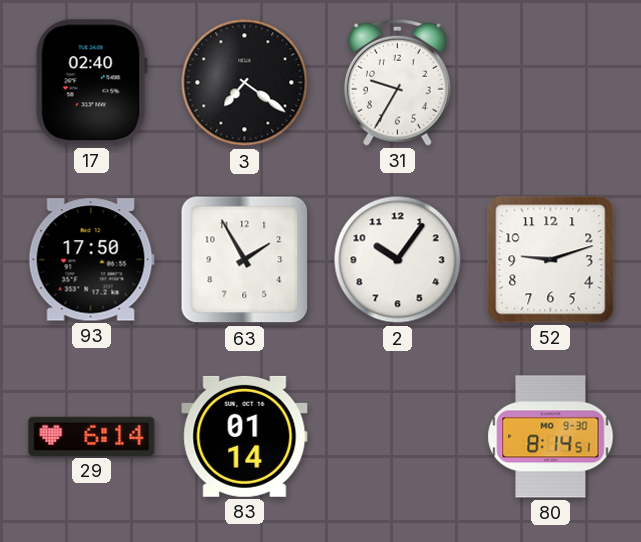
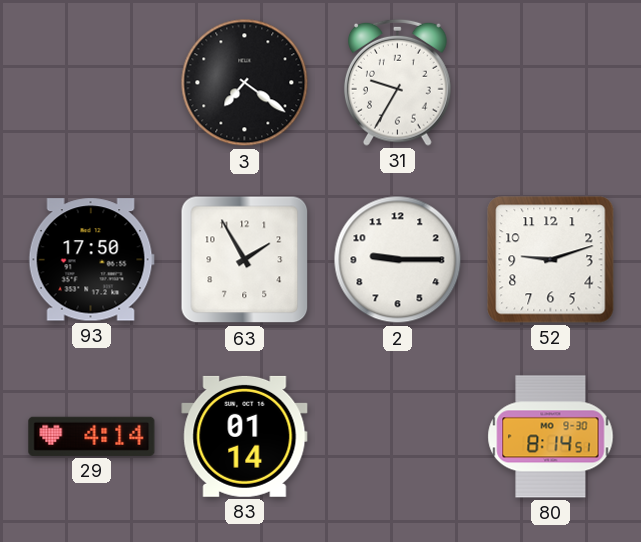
17: 02:40 -> none
2: 10:06 -> 9:15
29: 6:14 -> 4:14
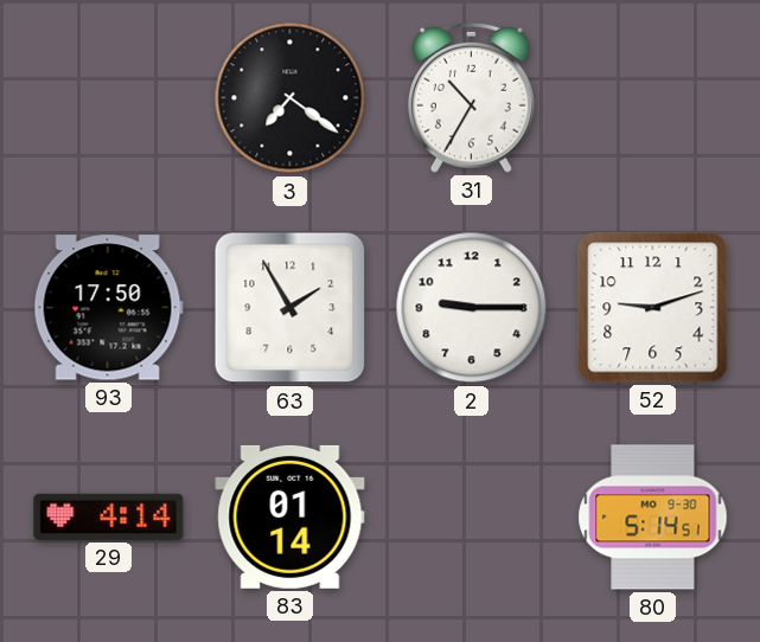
31: 9:35 -> 10:35
80: 8:14 -> 5:14
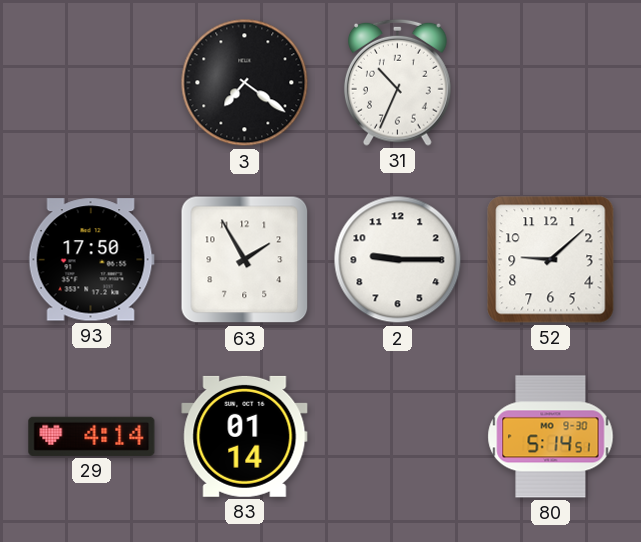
31: 10:35 -> 10:34
52: 9:12 -> 9:08
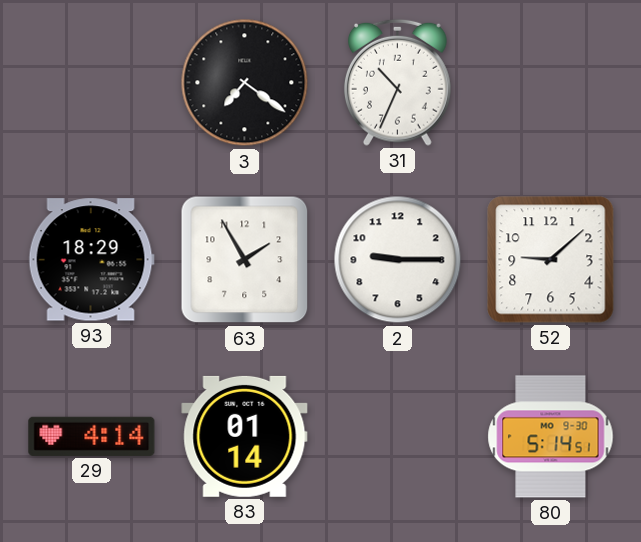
93: 17:50 -> 18:29
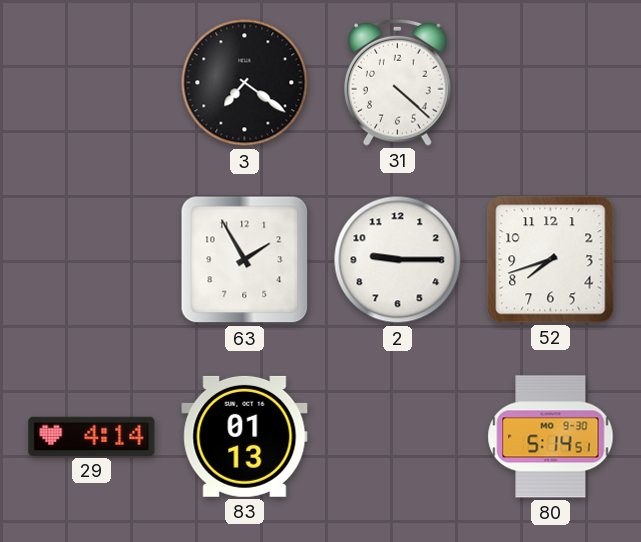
31: 10:34 -> 4:22
93: 18:29 -> none
52: 9:08 -> 7:42
83: 01:14 -> 01:13
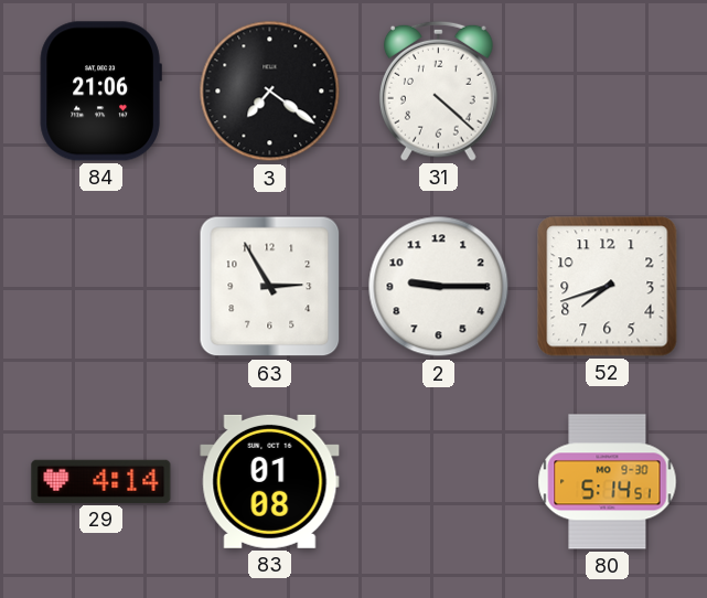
84: none -> 21:06
63: 1:55 -> 2:55
83: 01:13 -> 01:08
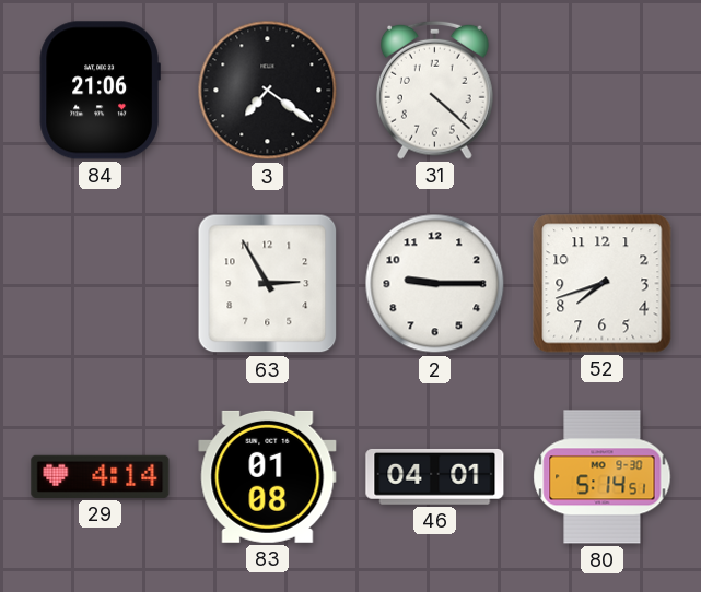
46: none -> 04:01
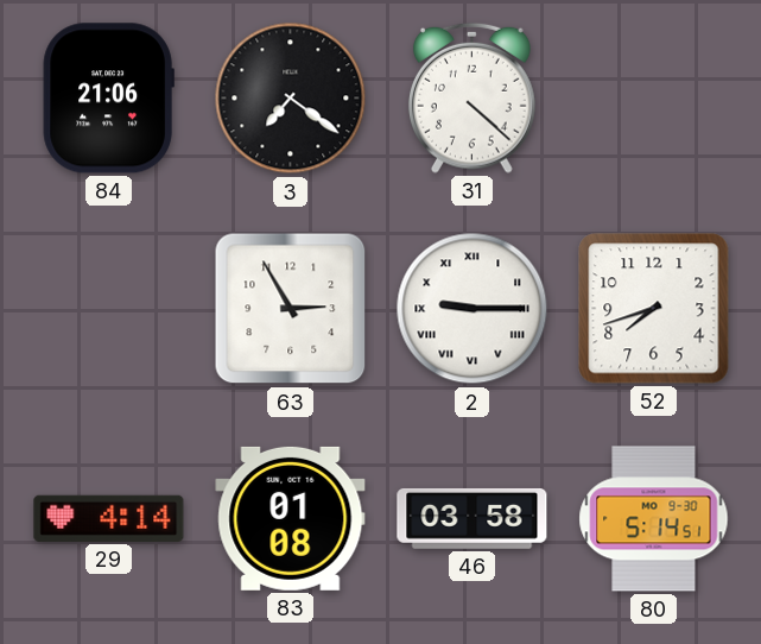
2 numerals: Arabic -> Roman
46: 04:01 -> 03:58
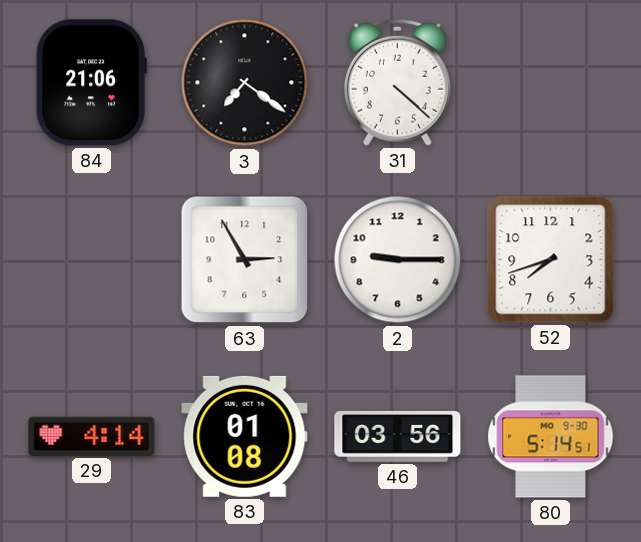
2 numerals: Roman -> Arabic
46: 03:58 -> 03:56
